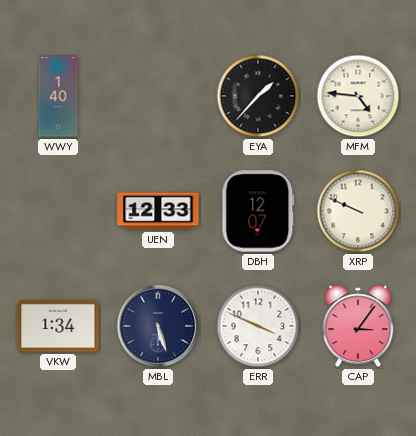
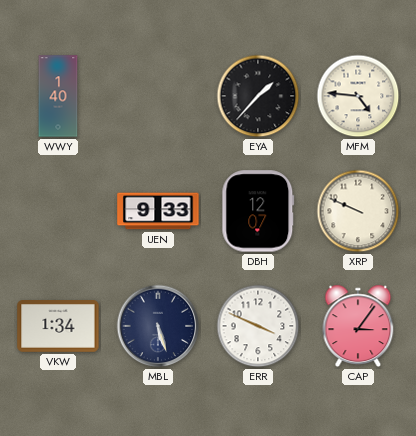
UEN: 12:33 -> 9:33
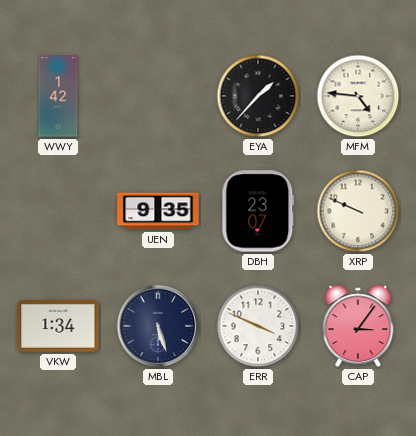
WWY: 1:40 -> 1:42
UEN: 9:33 -> 9:35
DBH: 12:07 -> 23:07
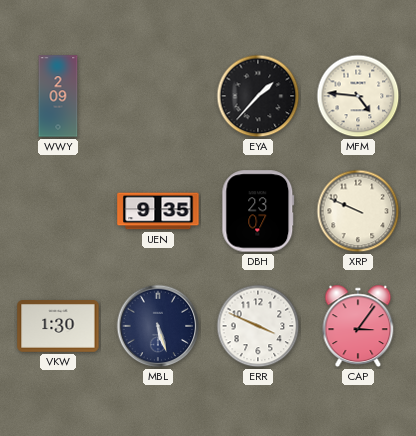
WWY: 1:42 -> 2:09
VKW: 1:34 -> 1:30
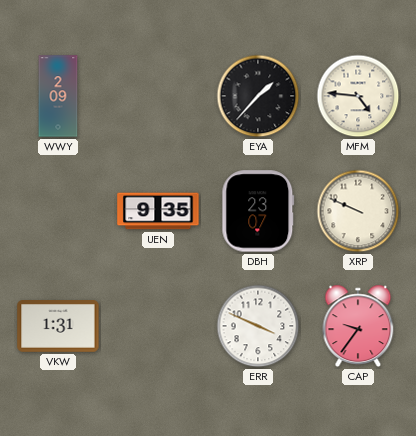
VKW: 1:30 -> 1:31
MBL: 5:27 -> none
CAP: 3:06 -> 9:36
